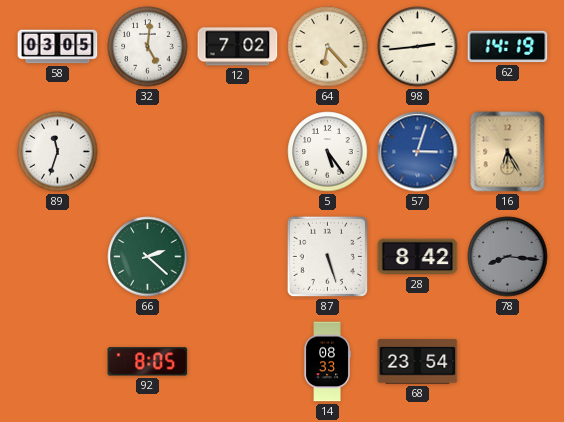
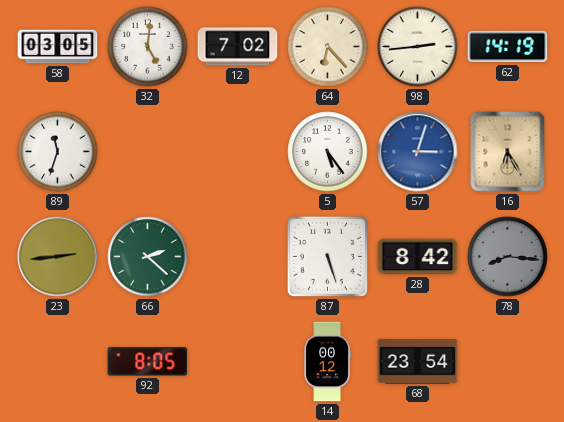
23: none -> 2:44
14: 08:33 -> 00:12
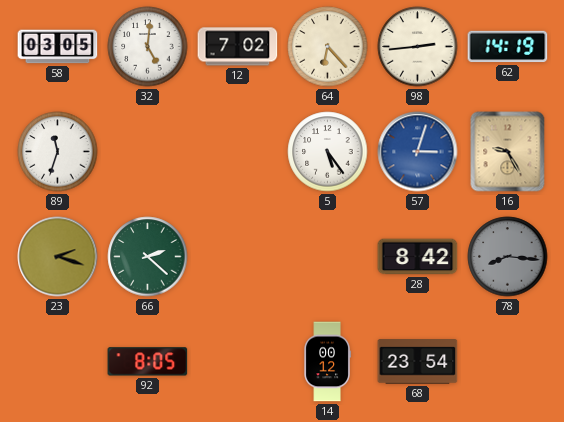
16: 6:25 -> 9:25
23: 2:44 -> 2:18
87: 5:27 -> none
